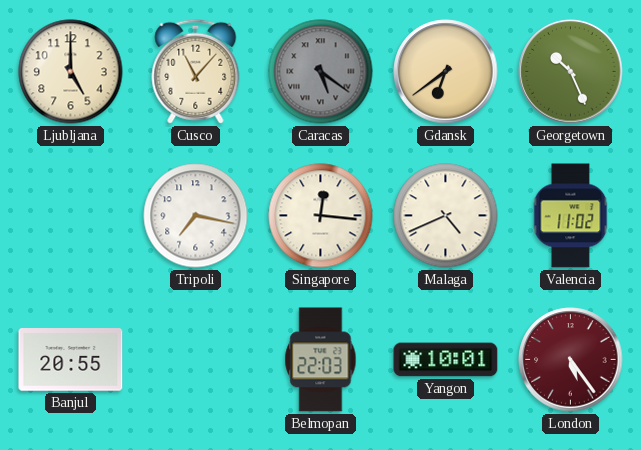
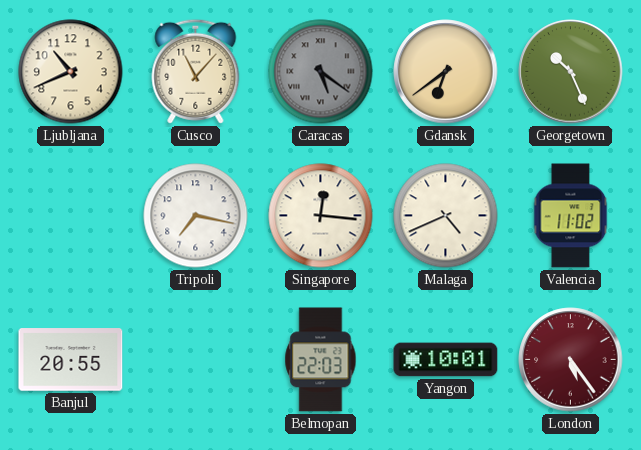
Ljubljana: 5:00 -> 10:41
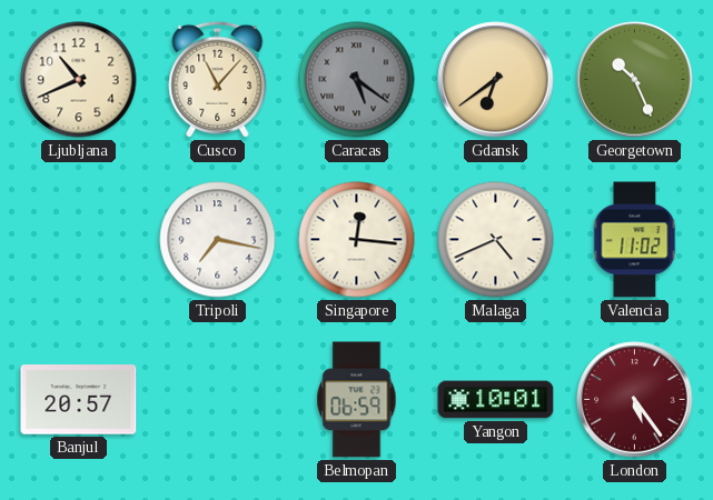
Banjul: 20:55 -> 20:57
Belmopan: 22:03 -> 06:59
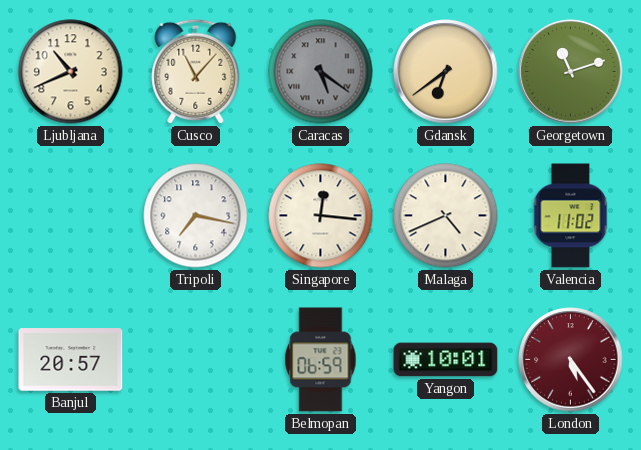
Georgetown: 10:26 -> 11:12
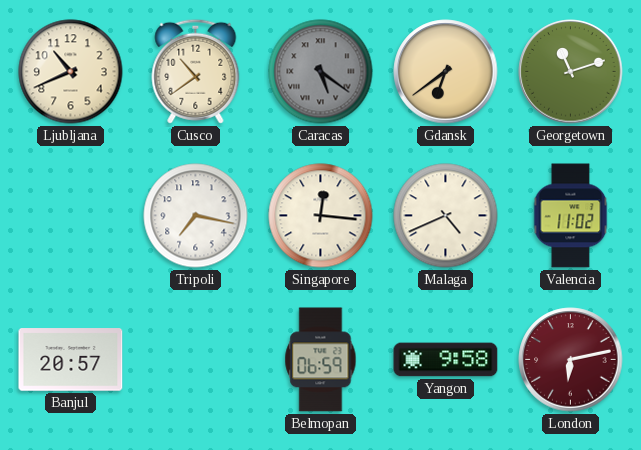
Cusco: 11:07 -> 10:39
Yangon: 10:01 -> 9:58
London: 5:24 -> 6:13
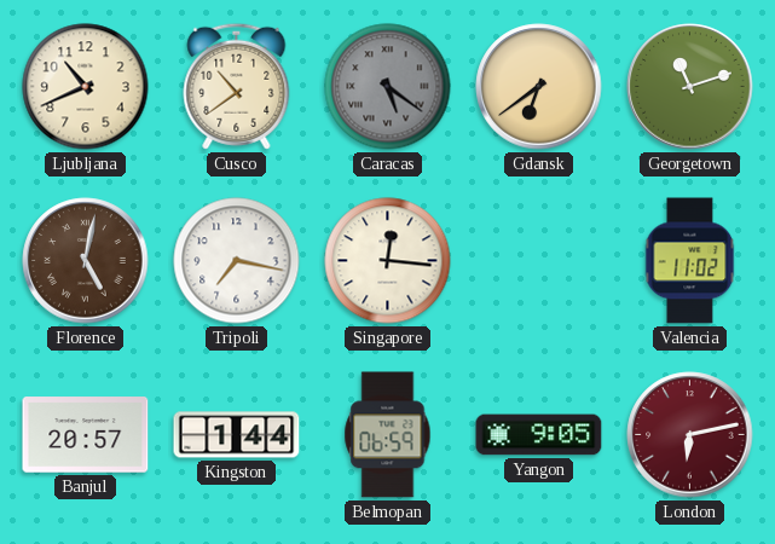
Florence: none -> 5:02
Malaga: 4:41 -> none
Kingston: none -> 1:44
Yangon: 9:58 -> 9:05
